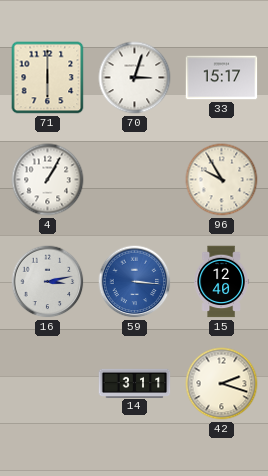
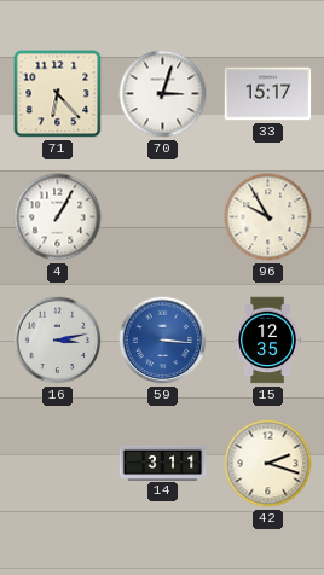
71: 6:00 -> 6:23
15: 12:40 -> 12:35
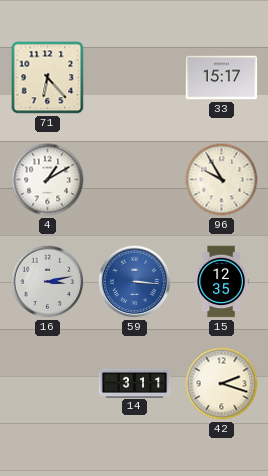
70: 3:03 -> none
4: 1:05 -> 1:10
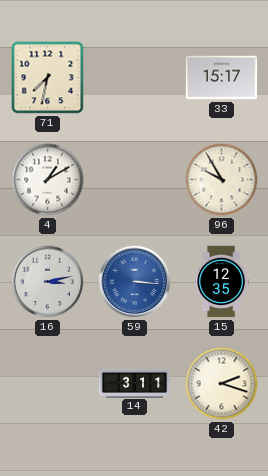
71: 6:23 -> 7:32
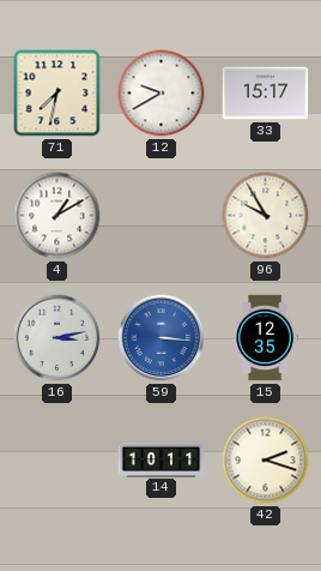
12: none -> 9:40
14: 3:11 -> 10:11
